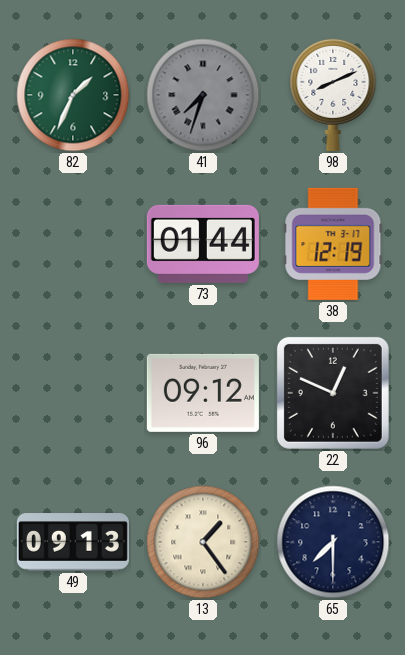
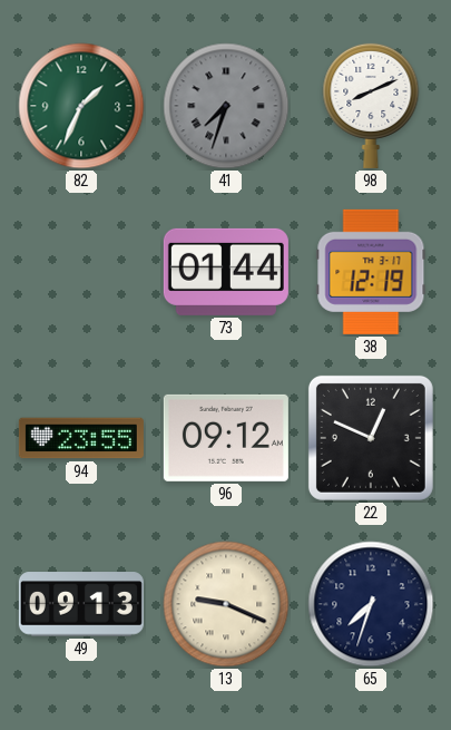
94: none -> 23:55
13: 1:24 -> 9:19
65: 7:30 -> 7:33
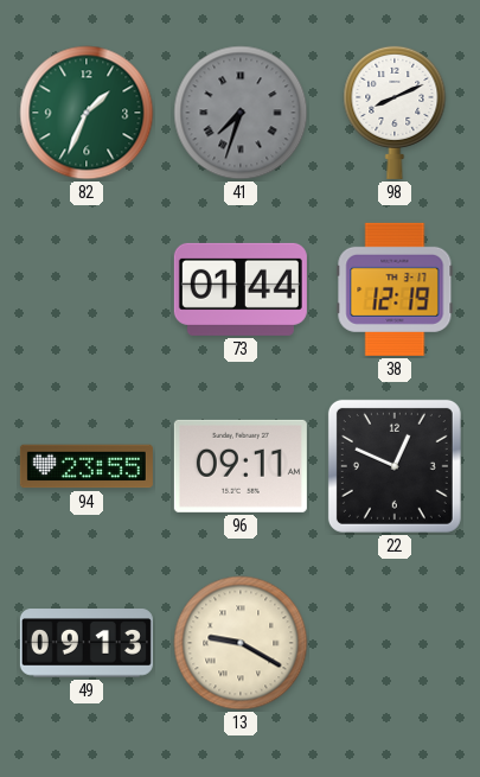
96: 09:12 -> 09:11
13: 9:19 -> 9:20
65: 7:33 -> none
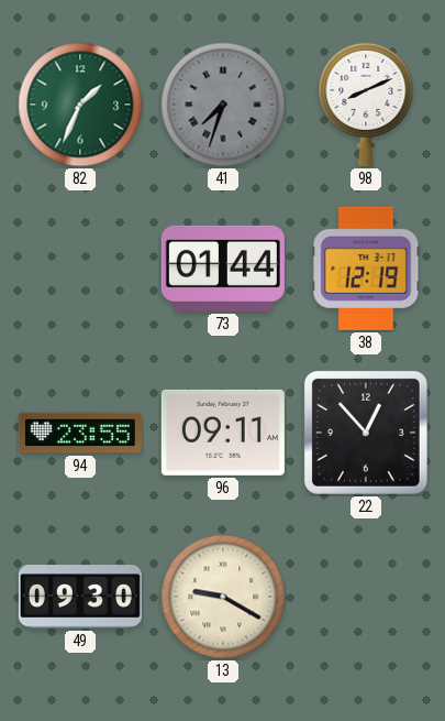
22: 12:49 -> 12:53
49: 09:13 -> 09:30
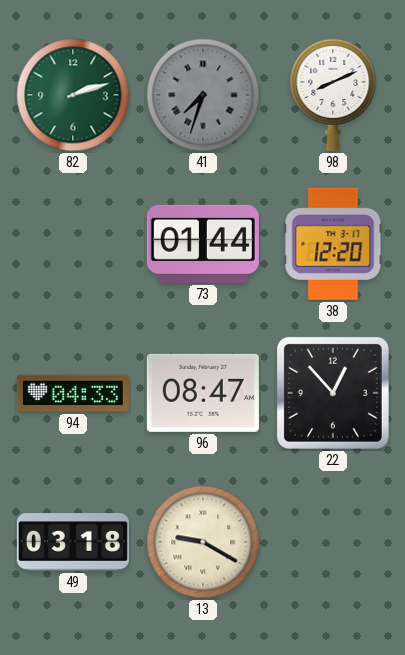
82: 1:34 -> 2:12
38: 12:19 -> 12:20
94: 23:55 -> 04:33
96: 09:11 -> 08:47
49: 09:30 -> 03:18
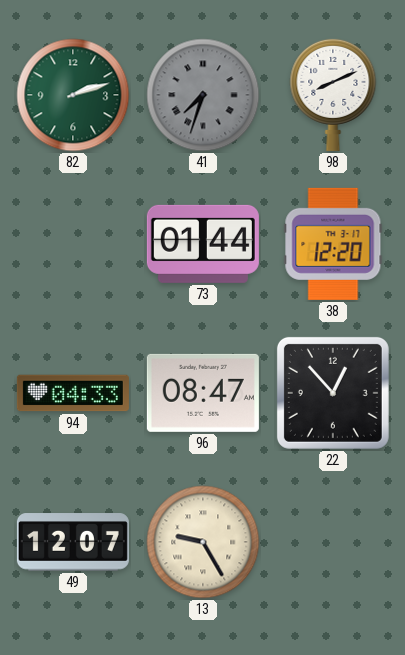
49: 03:18 -> 12:07
13: 9:20 -> 9:25
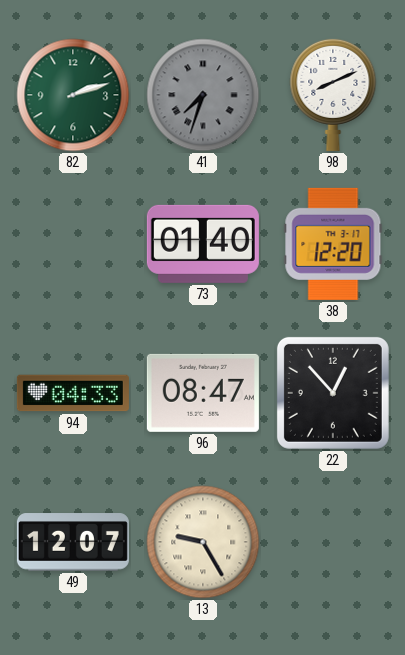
73: 01:44 -> 01:40
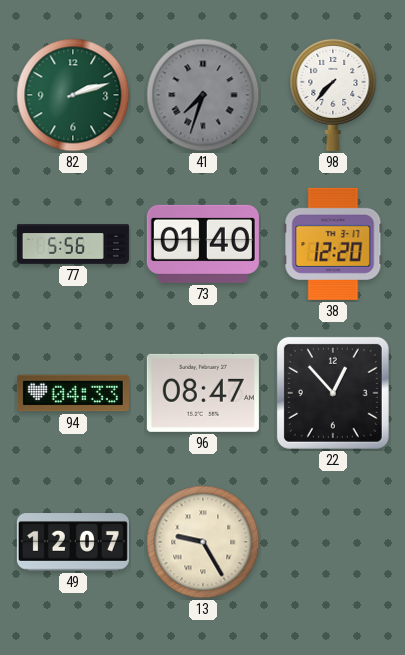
98: 8:11 -> 7:37
77: none -> 5:56
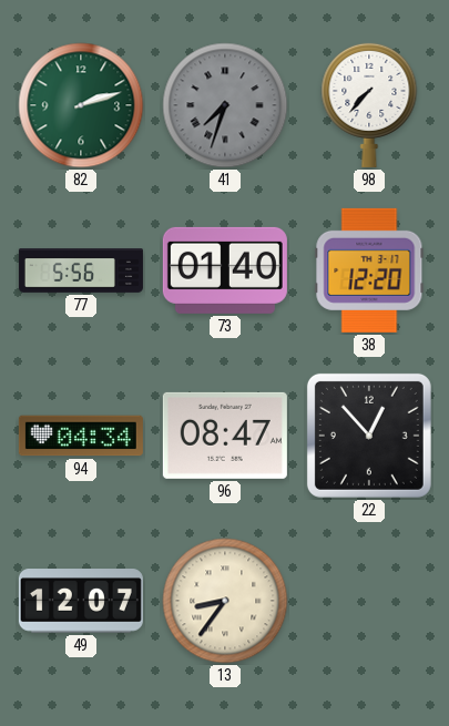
94: 04:33 -> 04:34
13: 9:25 -> 8:36
